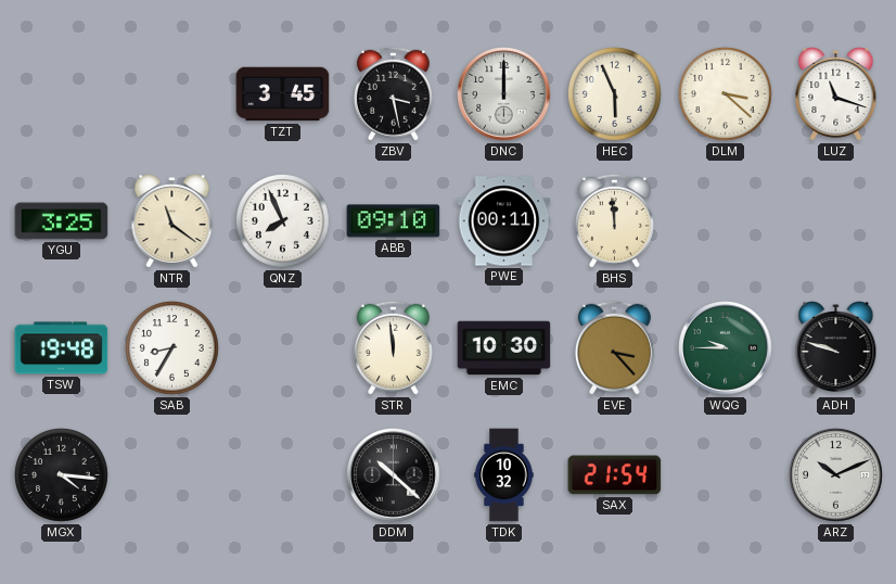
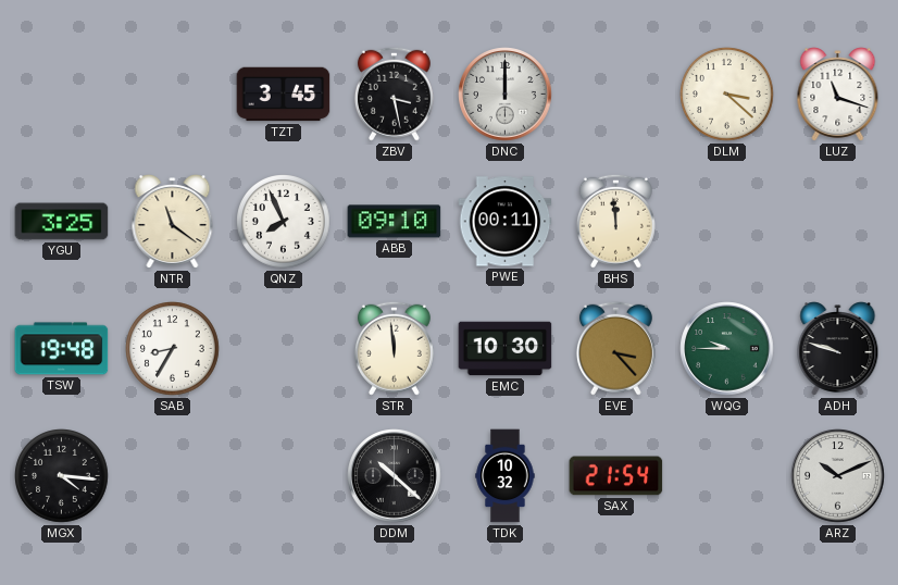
HEC: 5:56 -> none
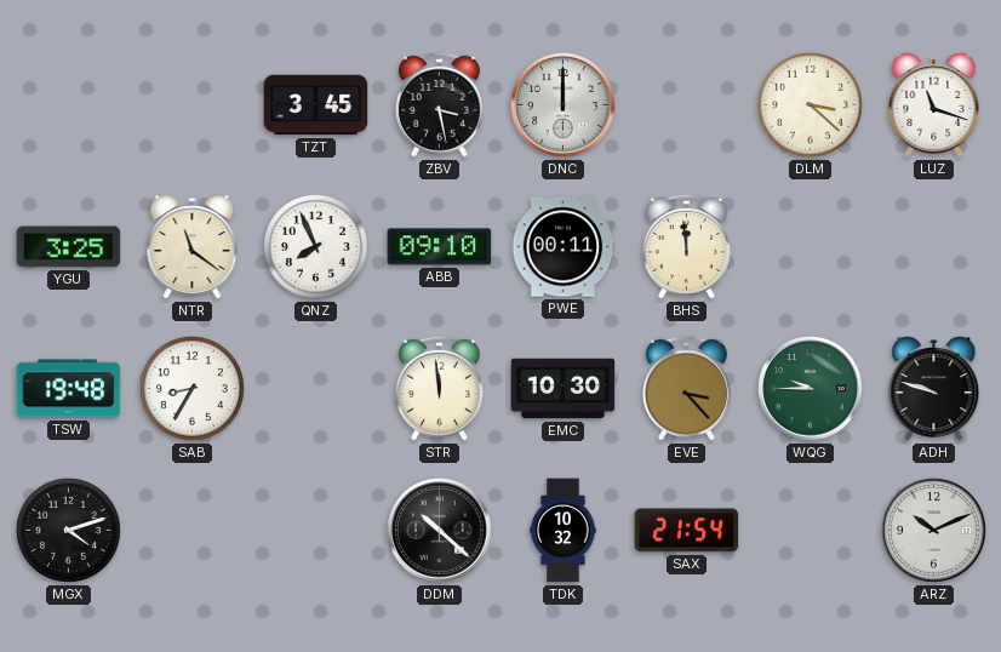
MGX: 4:16 -> 4:12
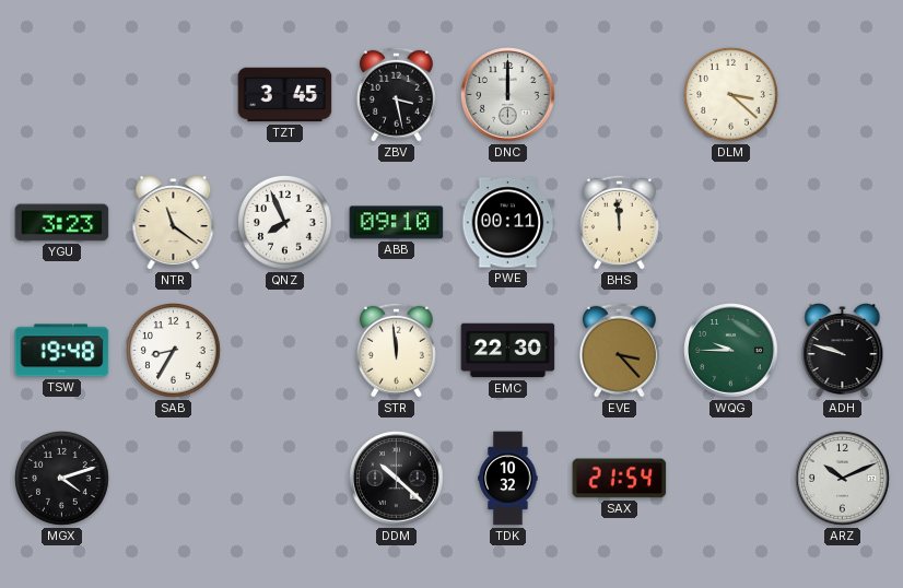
LUZ: 11:18 -> none
YGU: 3:25 -> 3:23
EMC: 10:30 -> 22:30
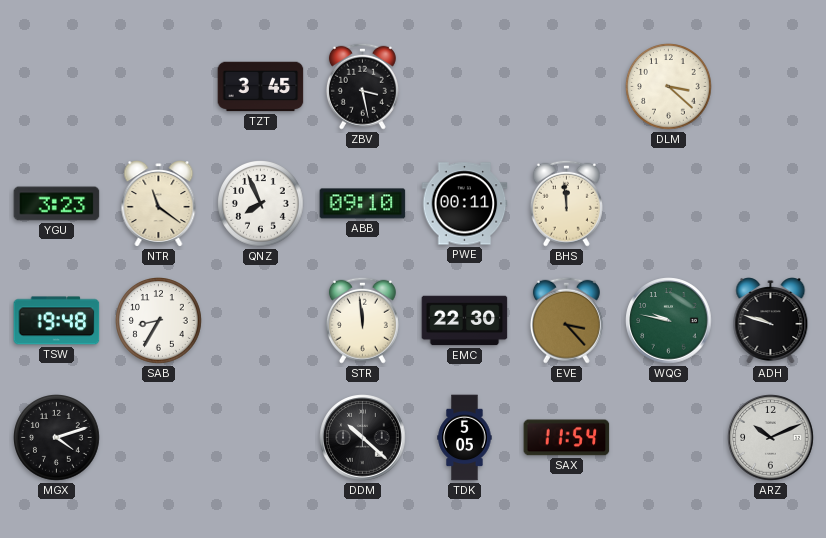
DNC: 12:00 -> none
WQG: 9:45 -> 9:47
TDK: 10:32 -> 5:05
SAX: 21:54 -> 11:54
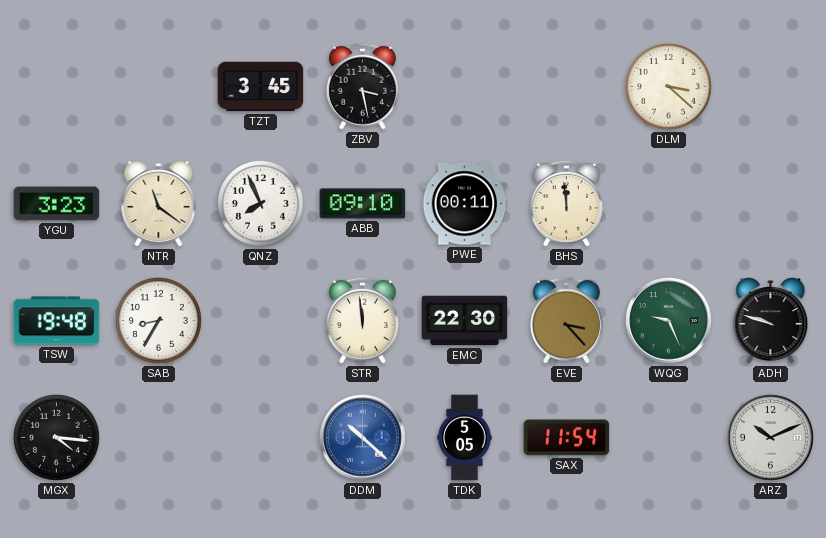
WQG: 9:47 -> 9:26
MGX: 4:12 -> 4:16
DDM dial: black -> blue
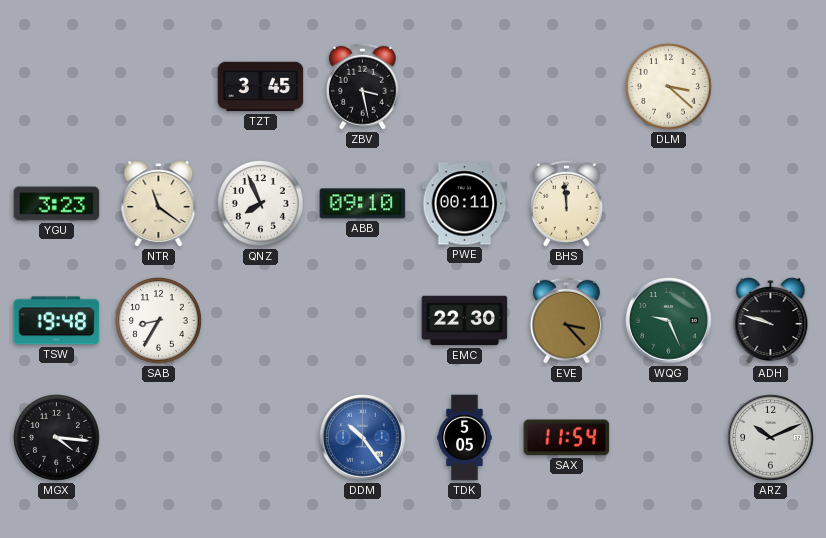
STR: 11:59 -> none
DDM: 10:22 -> 10:24
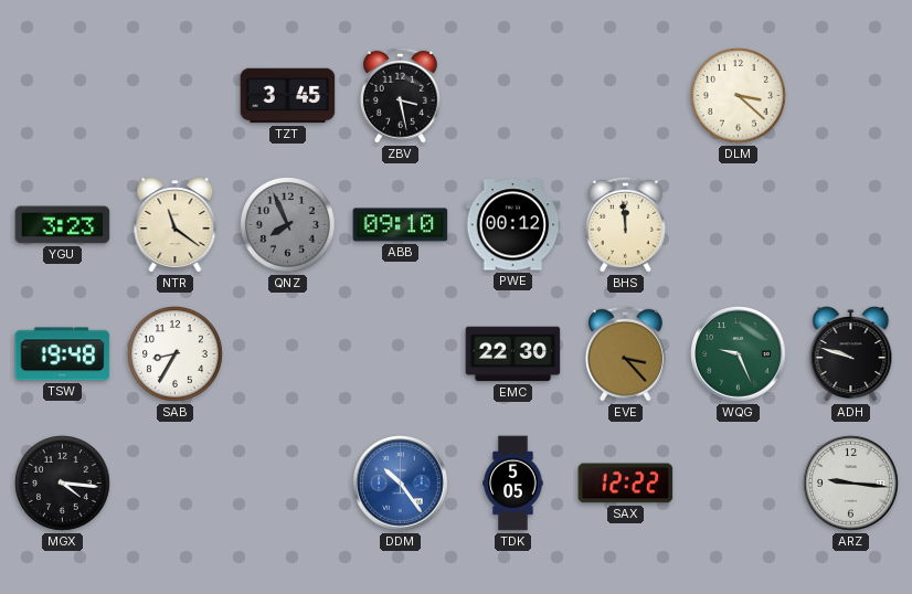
QNZ dial: white -> grey
PWE: 00:11 -> 00:12
SAX: 11:54 -> 12:22
ARZ: 10:11 -> 9:16
